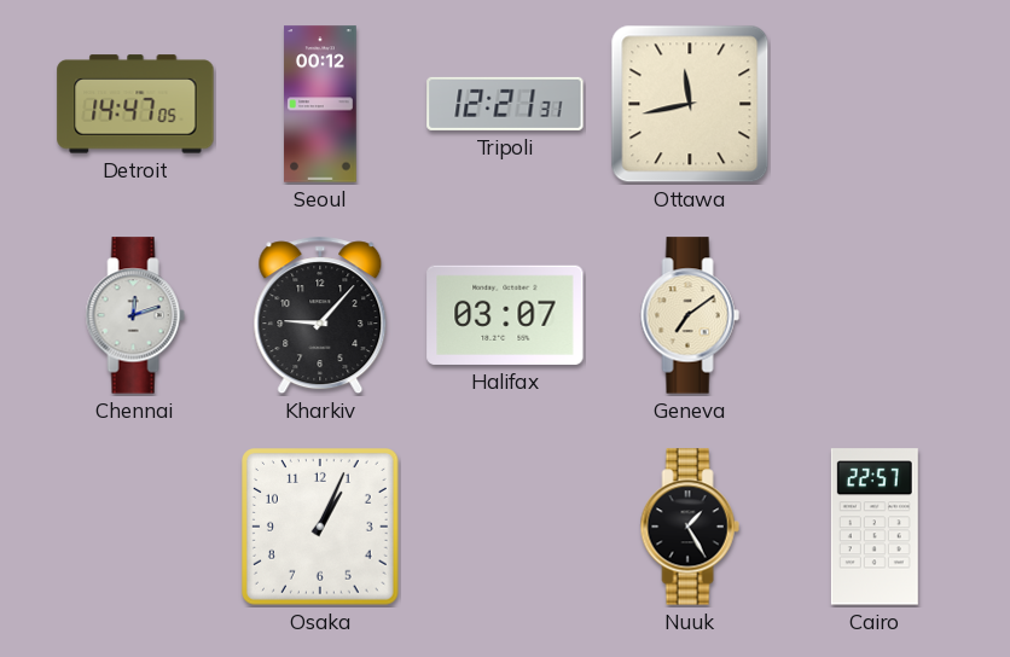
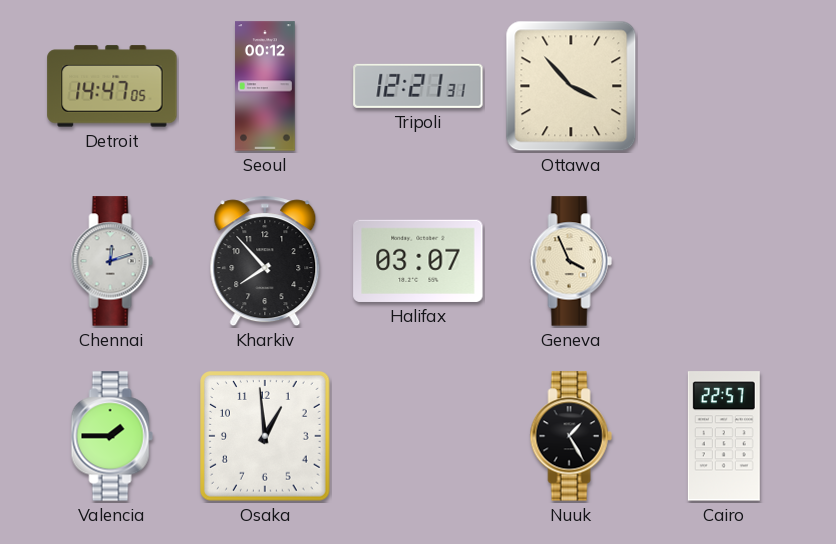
Ottawa: 11:43 -> 3:53
Kharkiv: 9:07 -> 7:53
Geneva: 7:09 -> 3:56
Valencia: none -> 1:45
Osaka: 1:04 -> 12:59
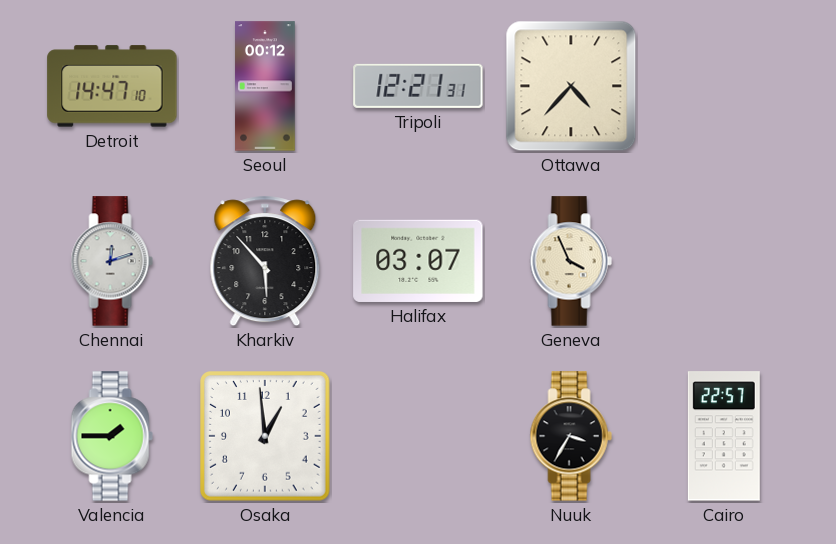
Detroit: 14:47:05 -> 14:47:10
Ottawa: 3:53 -> 4:37
Kharkiv: 7:53 -> 5:53
Nuuk: 1:25 -> 3:35
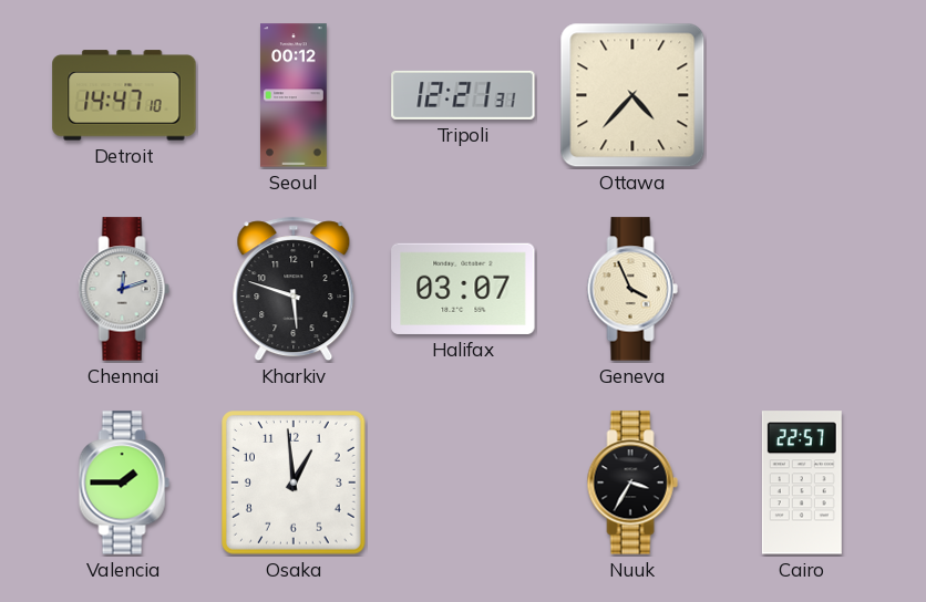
Kharkiv: 5:53 -> 5:48
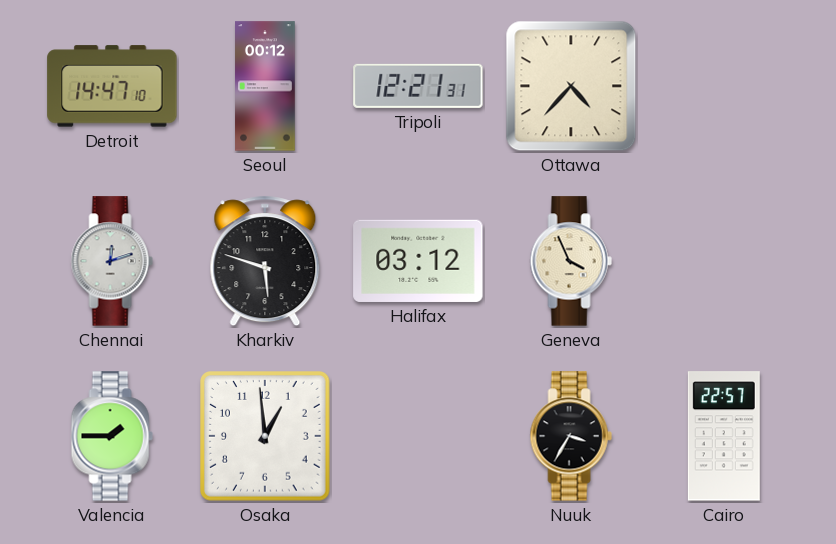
Halifax: 03:07 -> 03:12
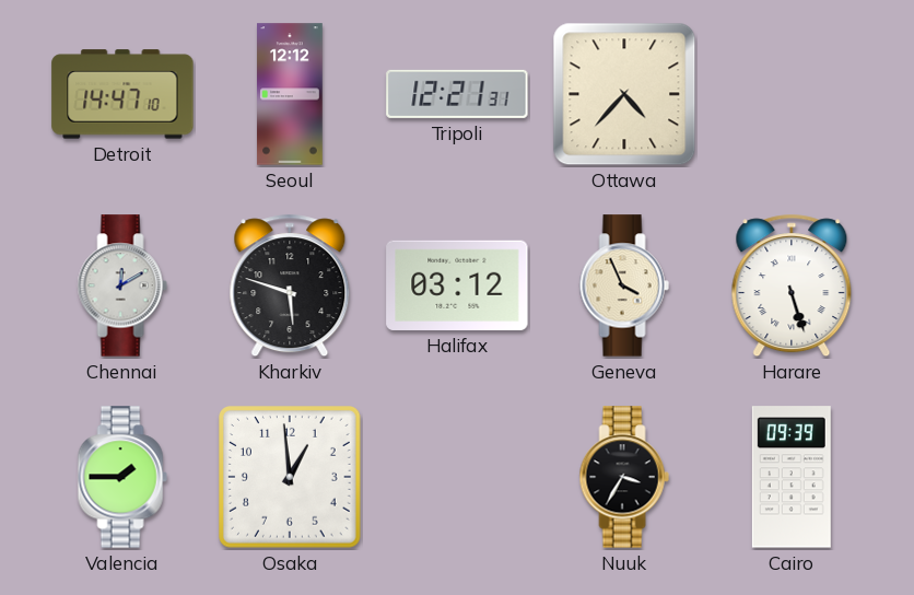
Seoul: 00:12 -> 12:12
Chennai: 12:12 -> 12:10
Harare: none -> 5:27
Cairo: 22:57 -> 09:39
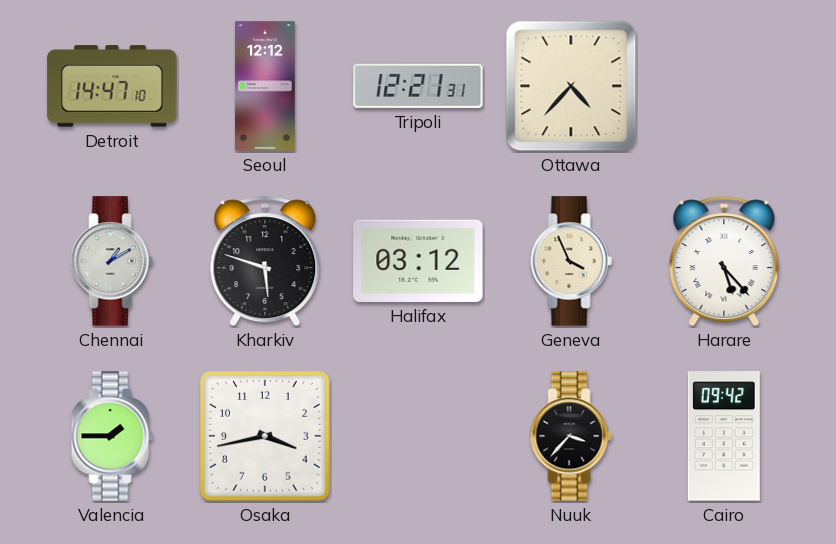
Chennai: 12:10 -> 1:10
Harare: 5:27 -> 5:23
Osaka: 12:59 -> 3:43
Nuuk: 3:35 -> 3:37
Cairo: 09:39 -> 09:42
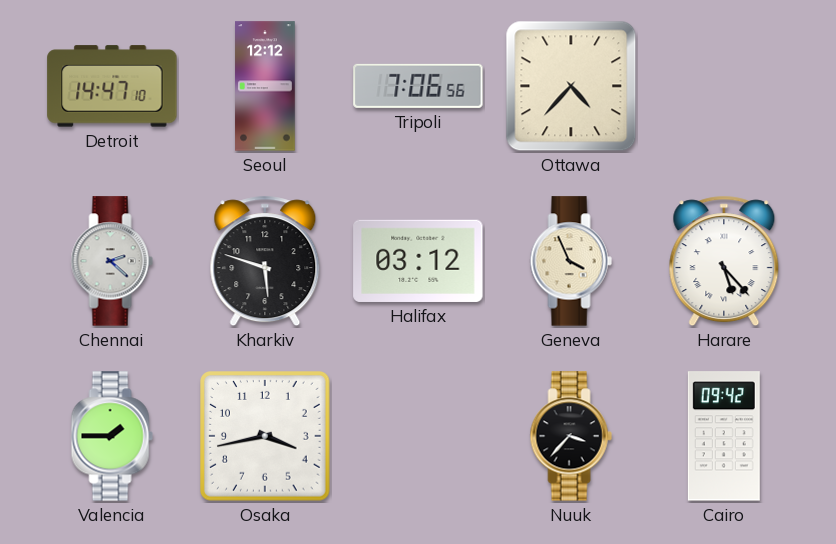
Tripoli: 12:21 -> 7:06
Chennai: 1:10 -> 2:22
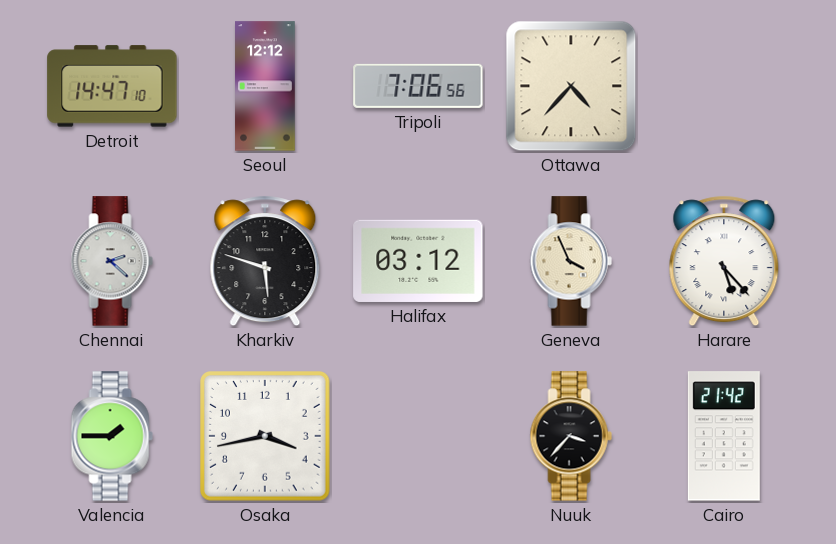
Cairo: 09:42 -> 21:42
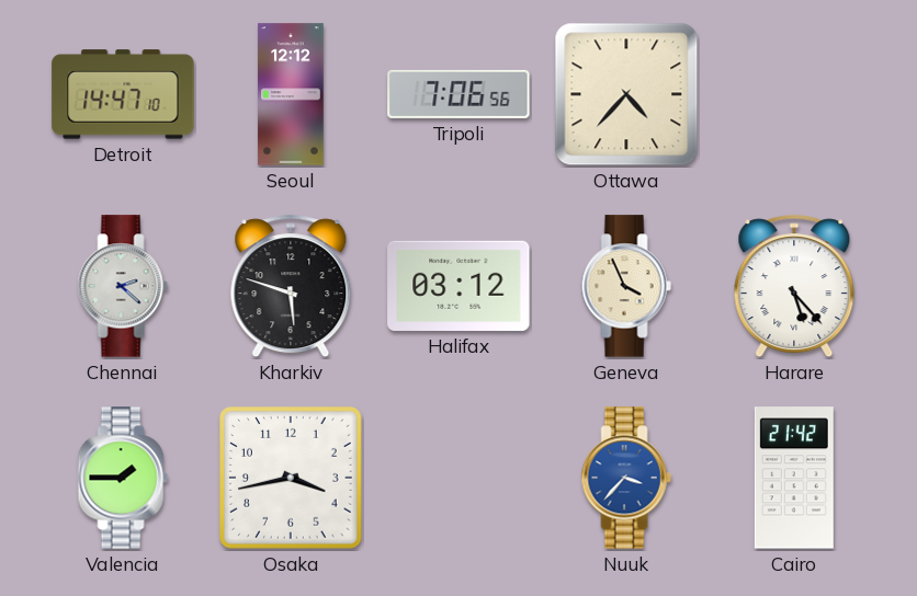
Nuuk dial: black -> blue
